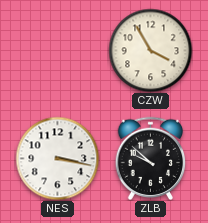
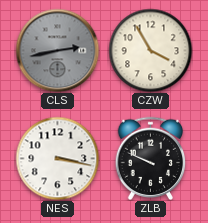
CLS: none -> 2:43
ZLB: 9:52 -> 9:49
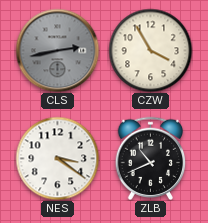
NES: 3:17 -> 3:21
ZLB: 9:49 -> 10:41
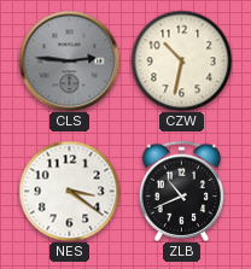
CLS: 2:43 -> 2:46
CZW: 3:55 -> 10:32
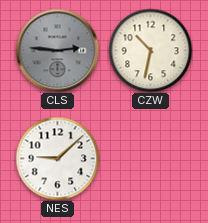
NES: 3:21 -> 9:08
ZLB: 10:41 -> none
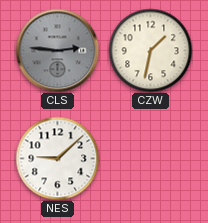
CZW: 10:32 -> 1:32
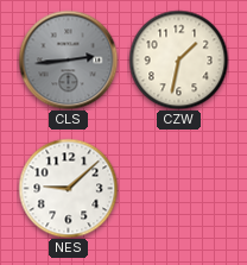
CLS: 2:46 -> 2:44
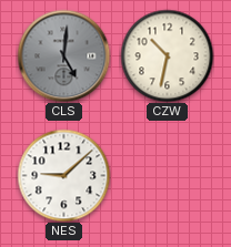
CLS: 2:44 -> 5:01
CZW: 1:32 -> 10:32
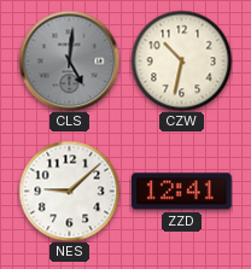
ZZD: none -> 12:41
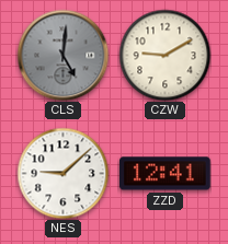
CZW: 10:32 -> 9:10
